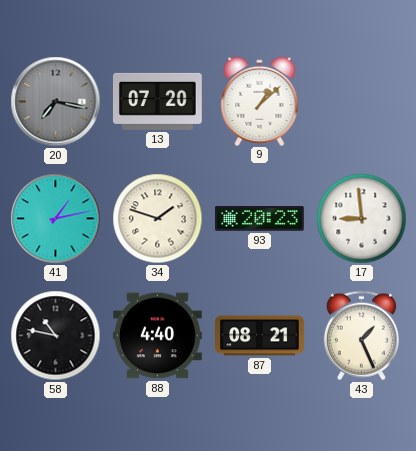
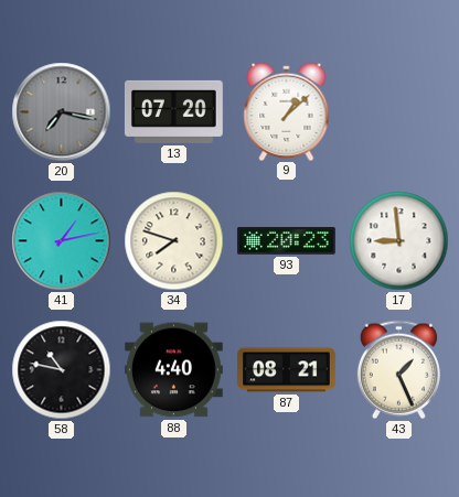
34: 1:48 -> 7:48
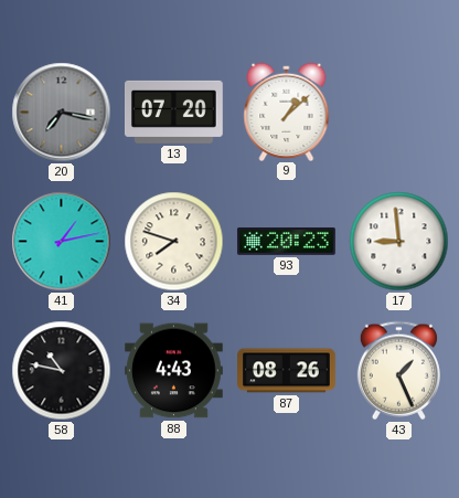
88: 4:40 -> 4:43
87: 08:21 -> 08:26
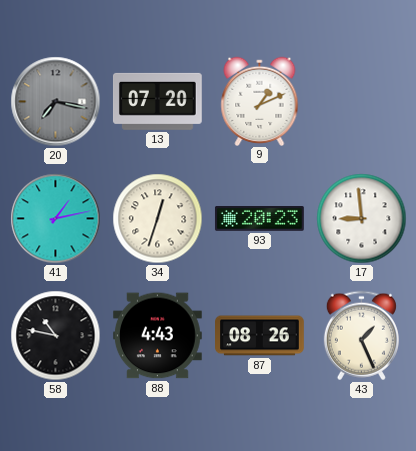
9: 1:08 -> 1:11
34: 7:48 -> 12:33
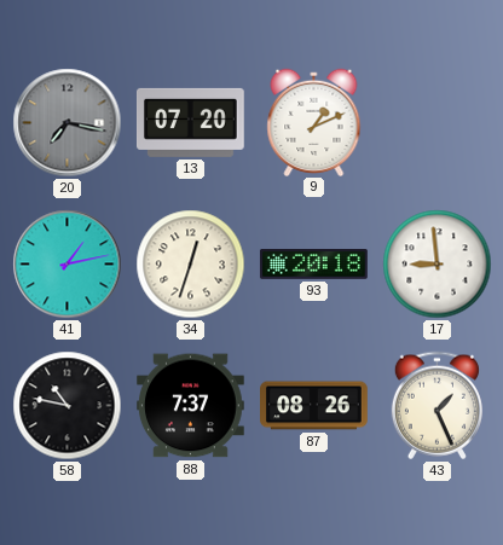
93: 20:23 -> 20:18
88: 4:43 -> 7:37
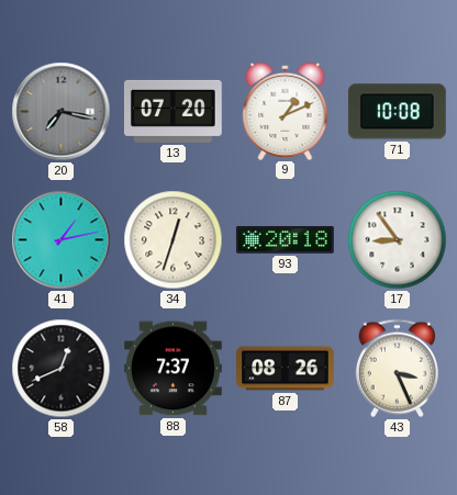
71: none -> 10:08
17: 8:59 -> 8:54
58: 10:47 -> 12:41
43: 1:26 -> 3:26
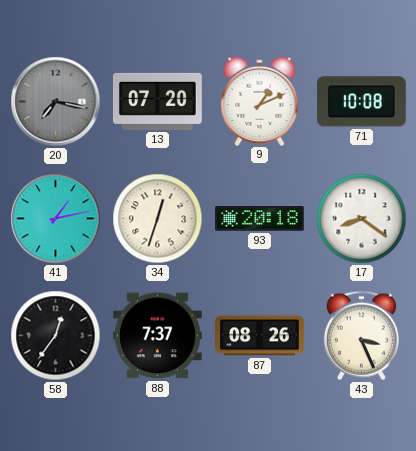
17: 8:54 -> 8:21
58: 12:41 -> 12:36
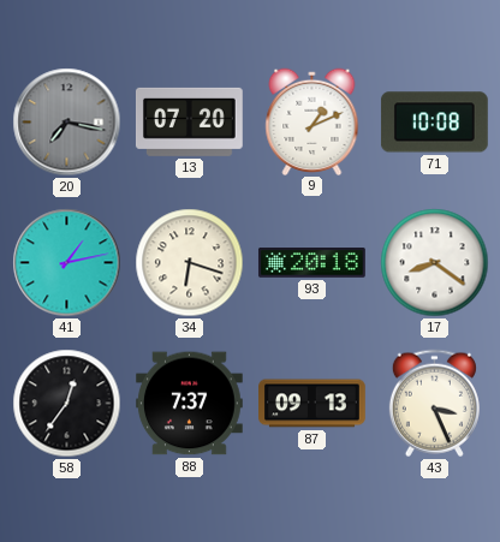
34: 12:33 -> 6:18
87: 08:26 -> 09:13
